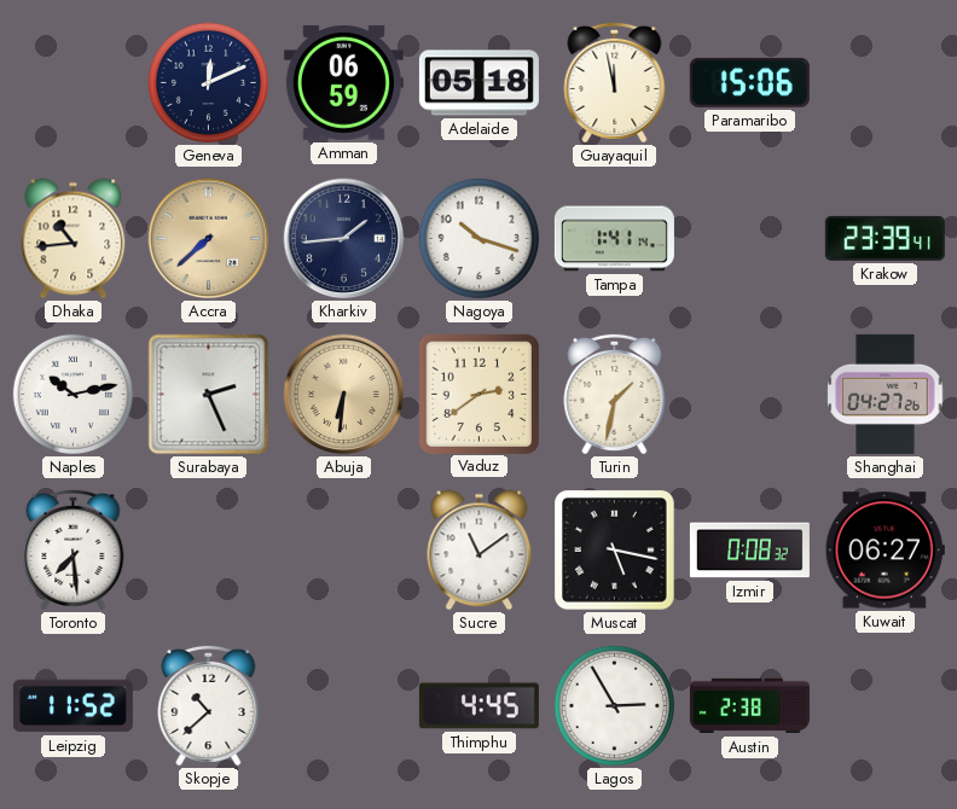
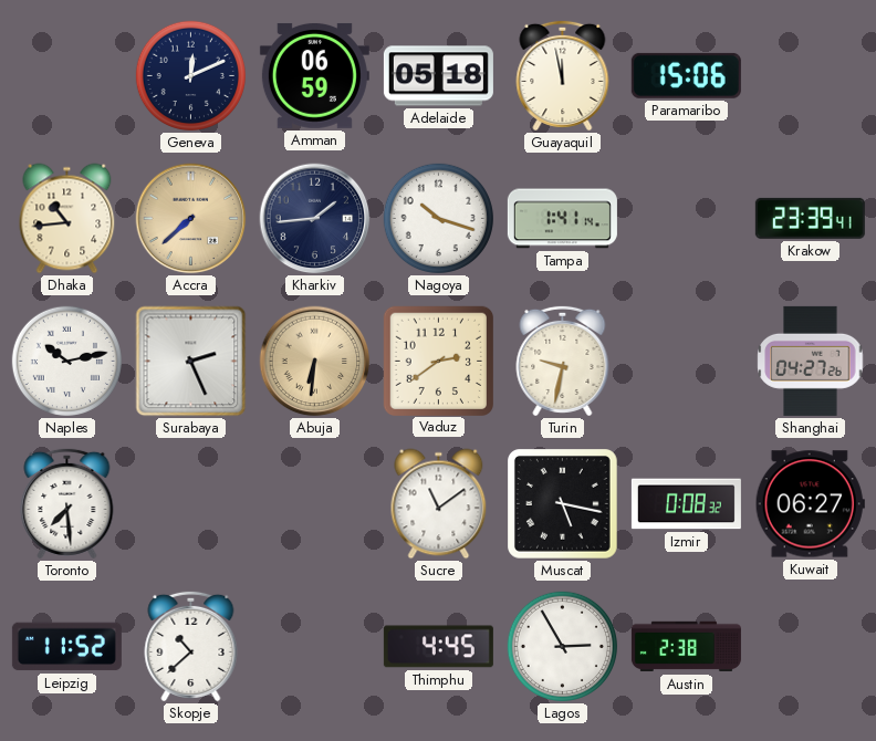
Turin: 1:32 -> 9:32
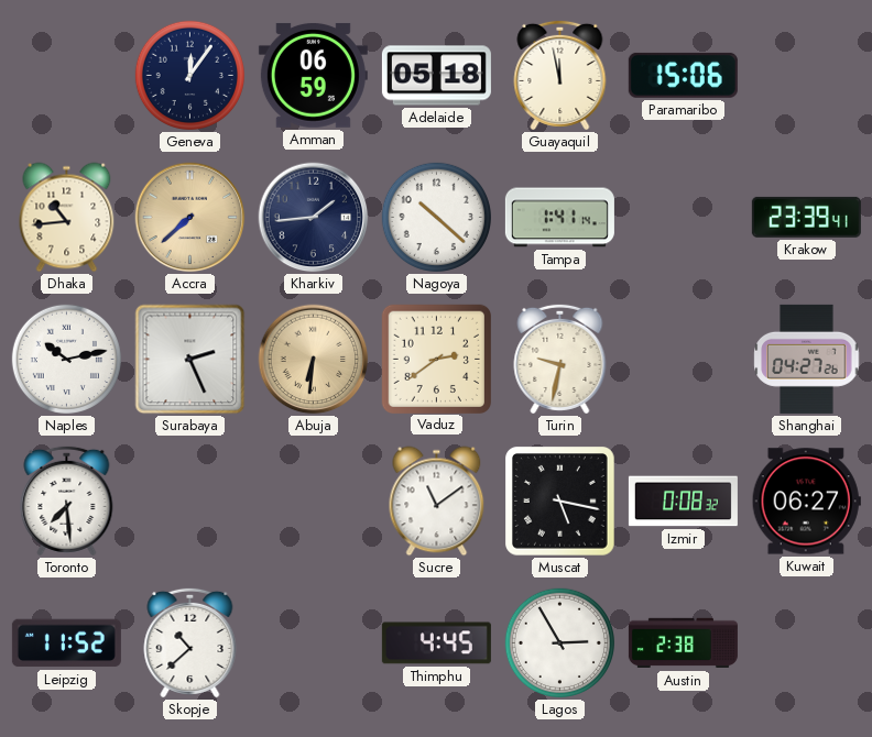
Geneva: 12:11 -> 12:06
Nagoya: 10:18 -> 10:22
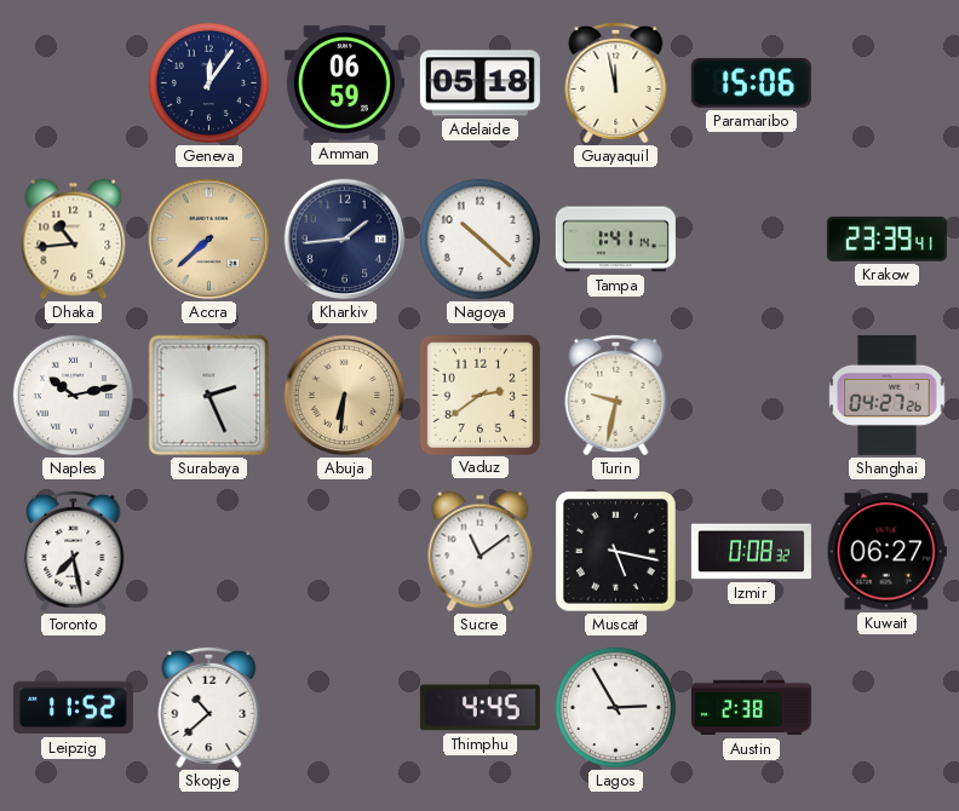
Toronto: 7:29 -> 7:28
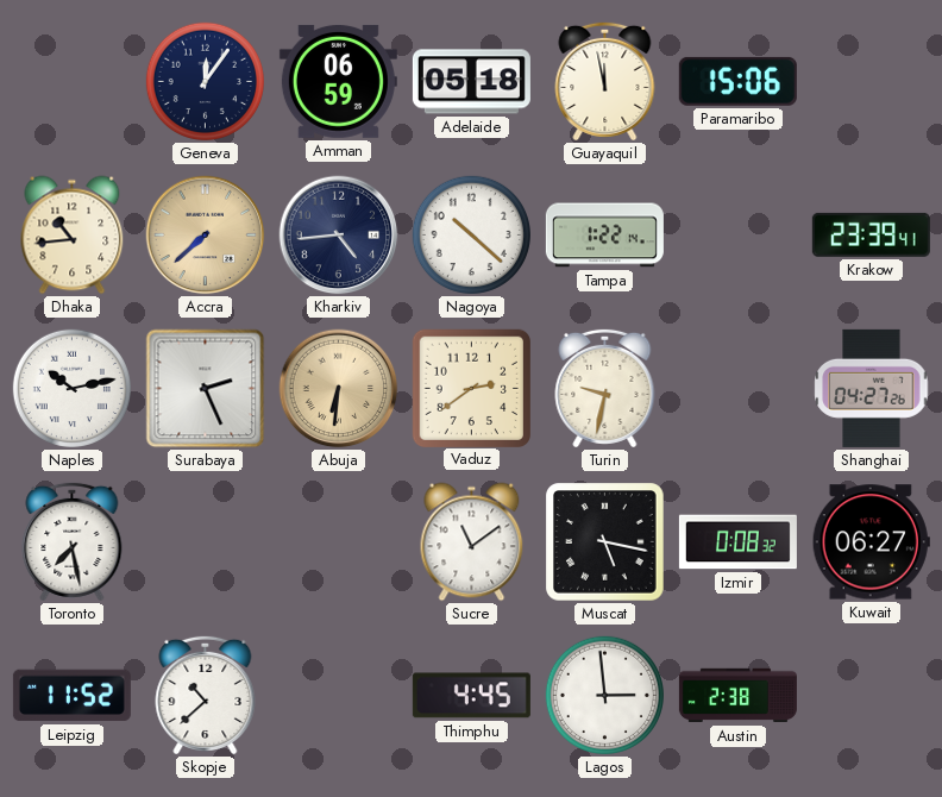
Kharkiv: 1:44 -> 4:44
Tampa: 1:41 -> 1:22
Lagos: 2:55 -> 2:59
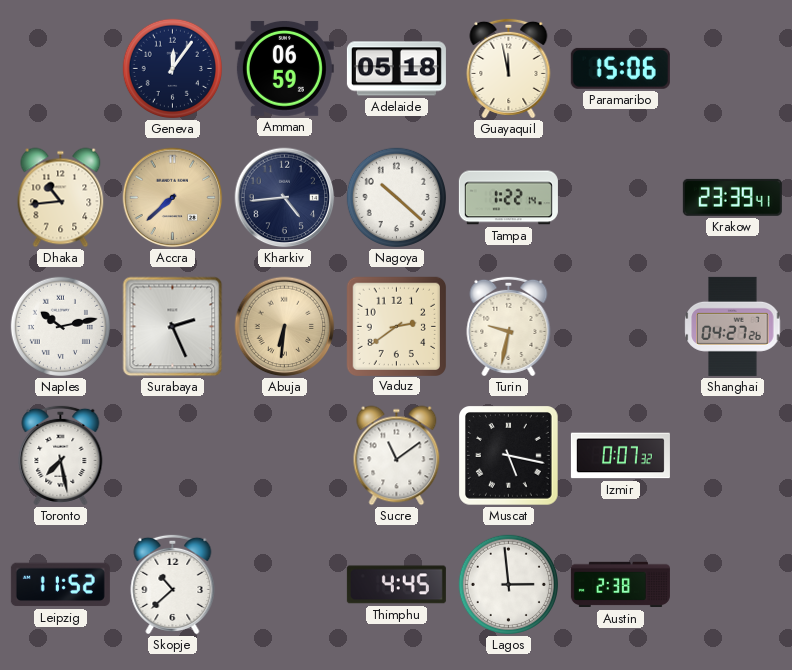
Izmir: 0:08 -> 0:07
Kuwait: 06:27 -> none
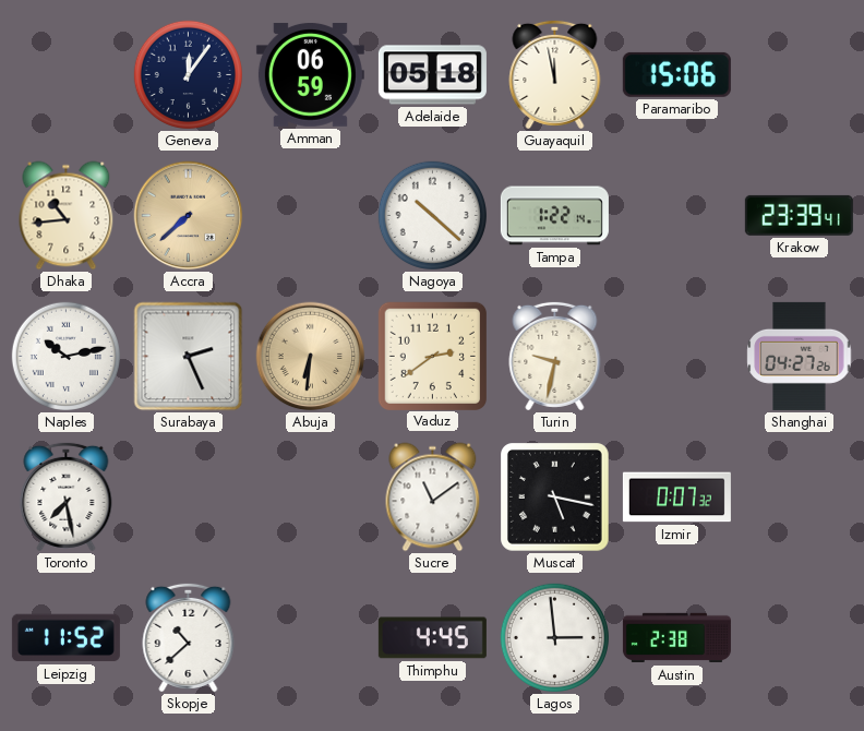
Kharkiv: 4:44 -> none
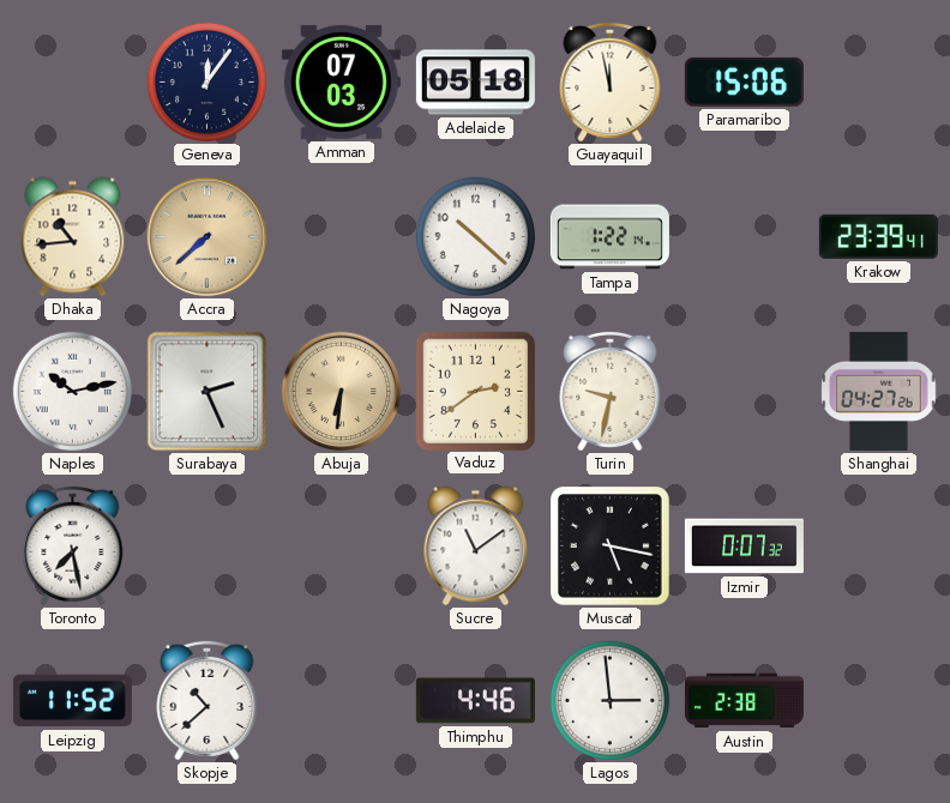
Amman: 06:59 -> 07:03
Thimphu: 4:45 -> 4:46
